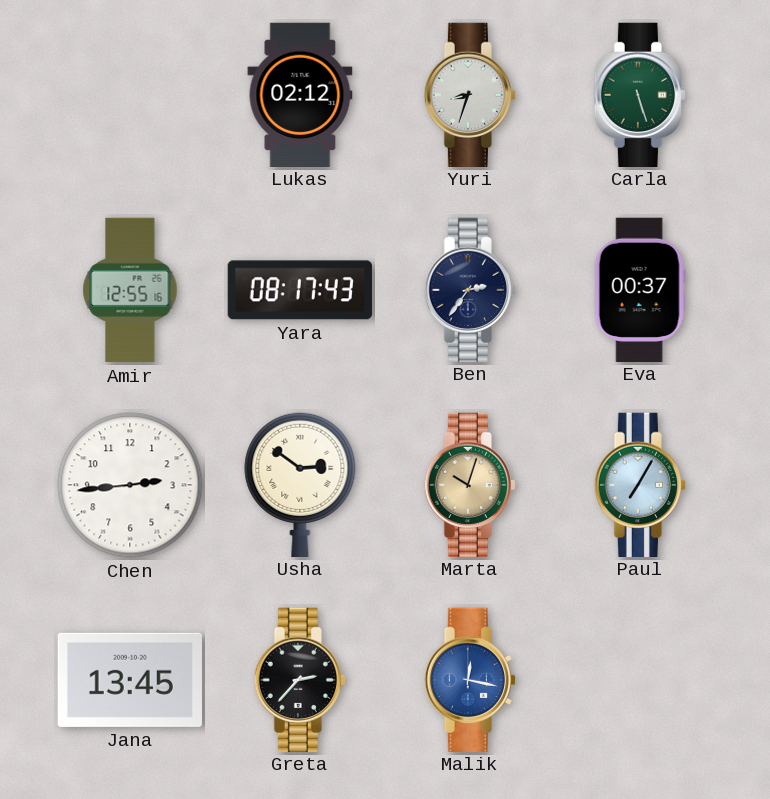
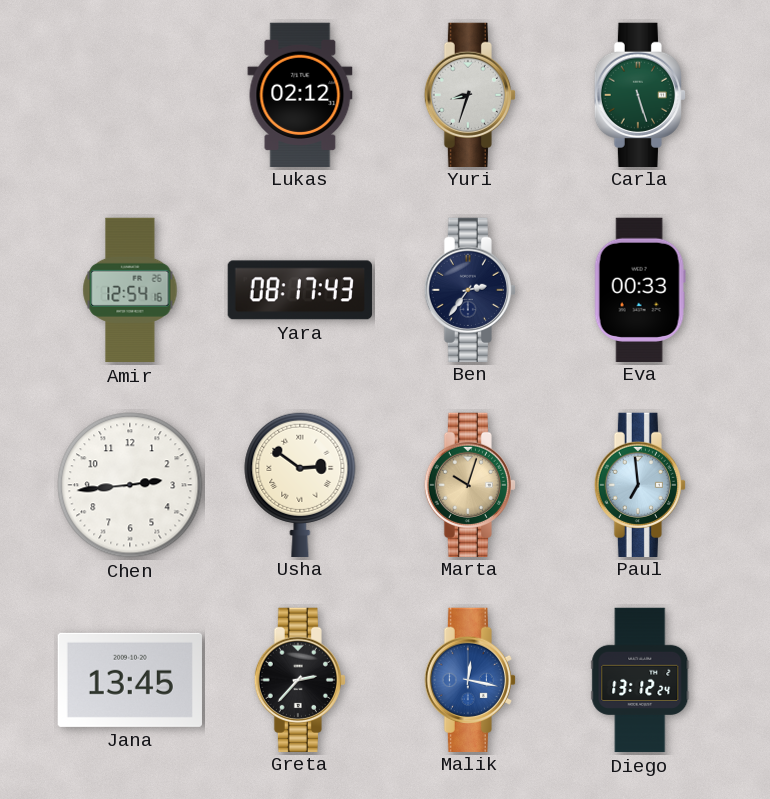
Amir: 12:55 -> 12:54
Eva: 00:37 -> 00:33
Paul: 7:05 -> 6:59
Diego: none -> 13:12
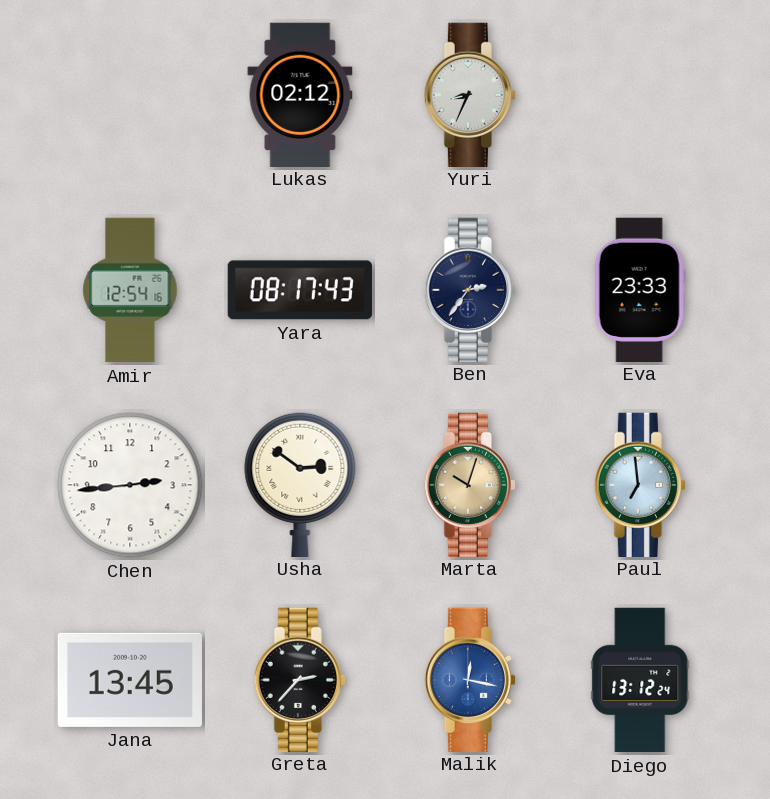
Yuri: 8:33 -> 8:34
Carla: 5:27 -> none
Eva: 00:33 -> 23:33
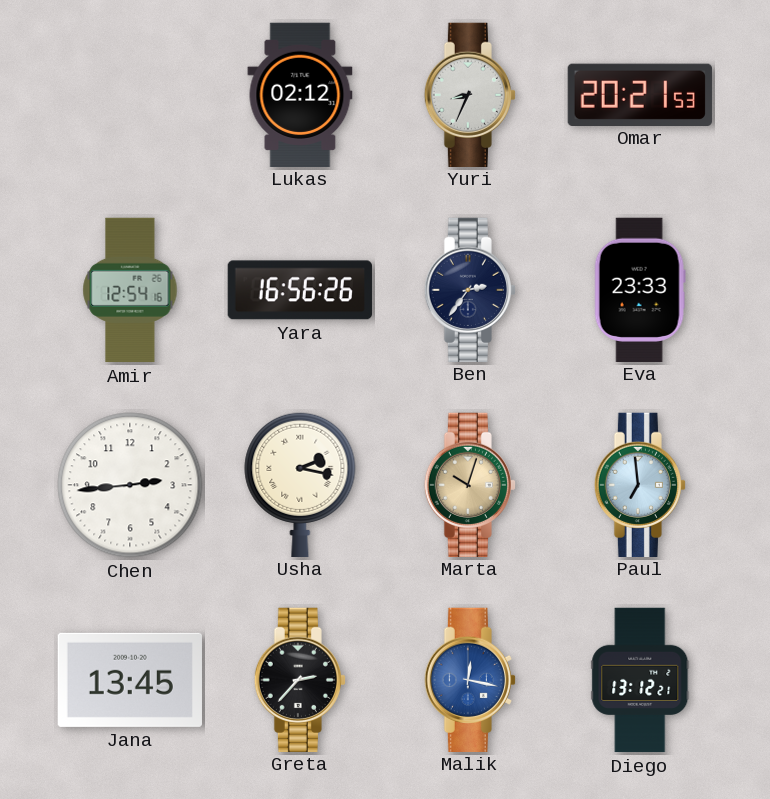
Omar: none -> 20:21
Yara: 08:17 -> 16:56
Usha: 2:51 -> 2:17
Diego: 13:12:24 -> 13:12:21
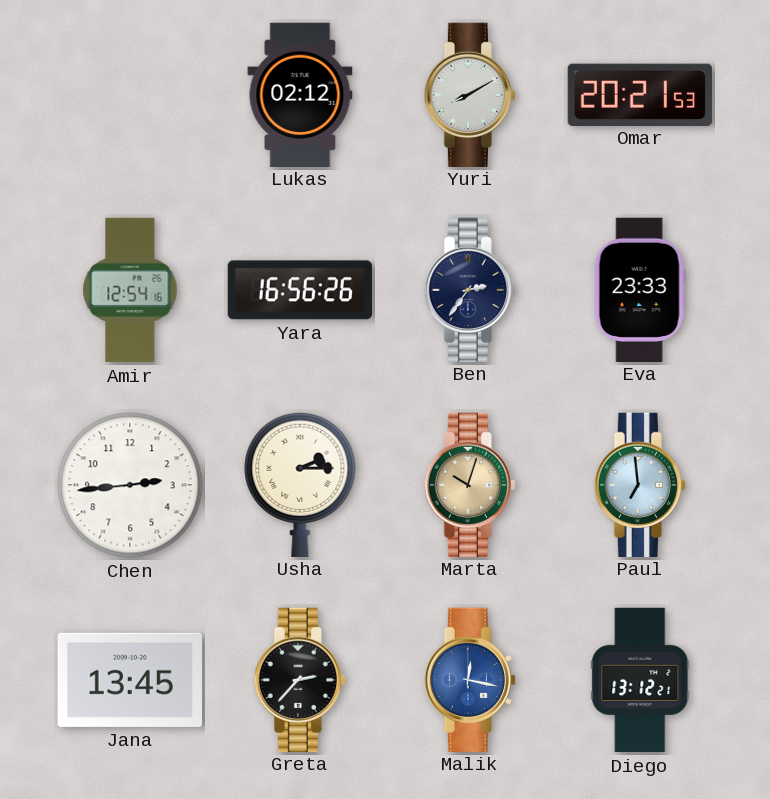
Yuri: 8:34 -> 8:10
Usha: 2:17 -> 2:15
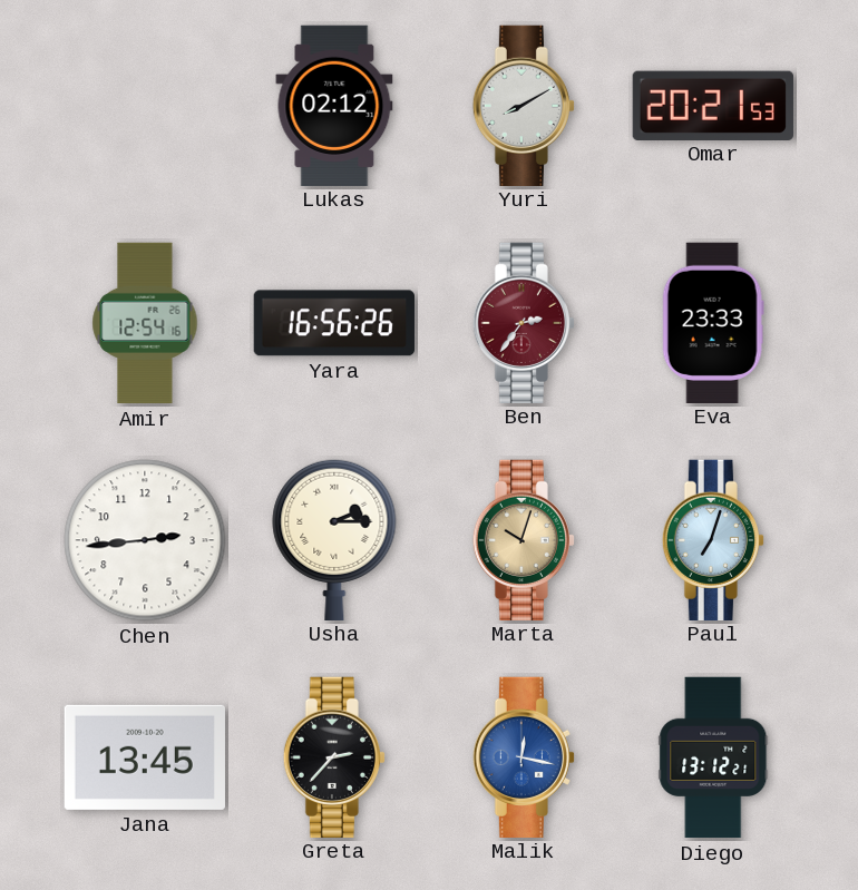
Ben dial: navy -> burgundy
Paul: 6:59 -> 7:03
